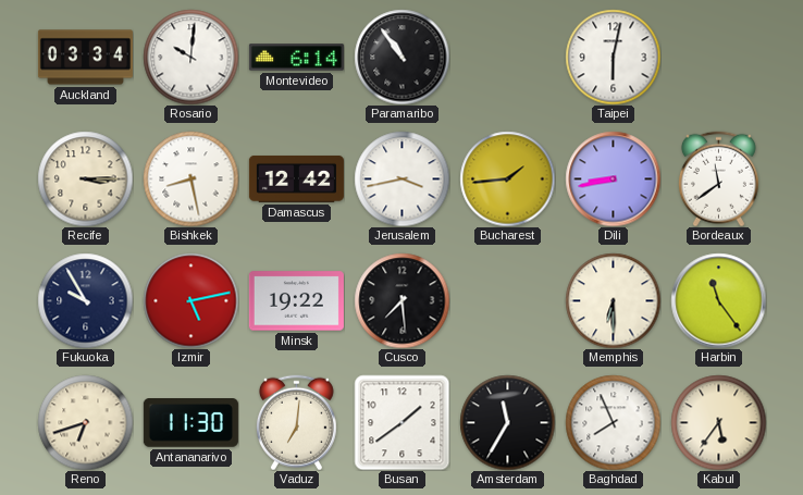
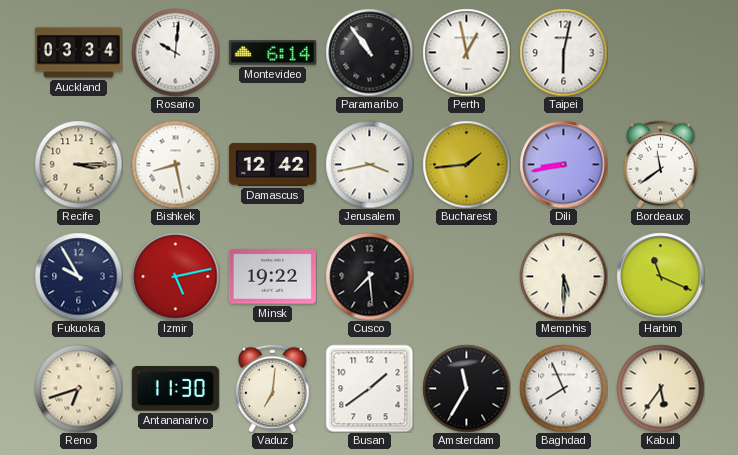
Perth: none -> 12:58
Memphis: 6:30 -> 5:30
Harbin: 11:24 -> 11:19
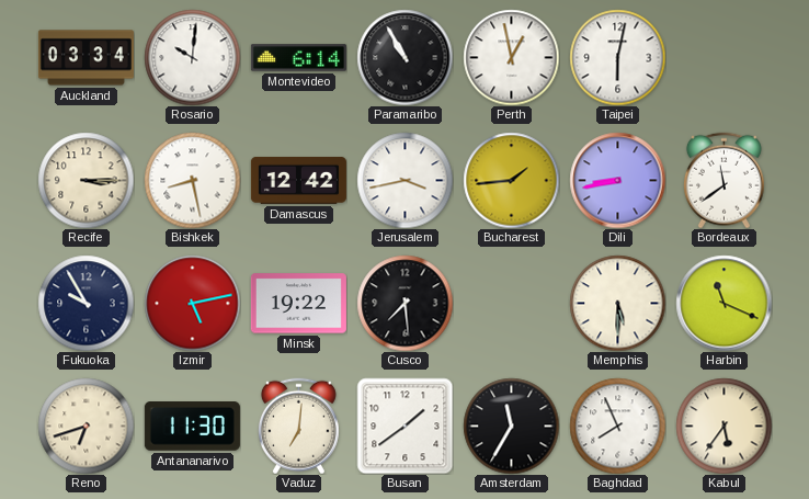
Paramaribo: 10:54 -> 10:55
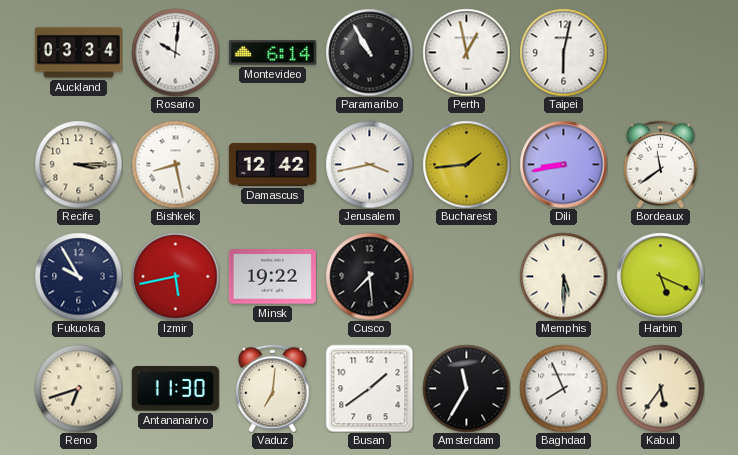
Izmir: 5:13 -> 5:43
Harbin: 11:19 -> 5:19
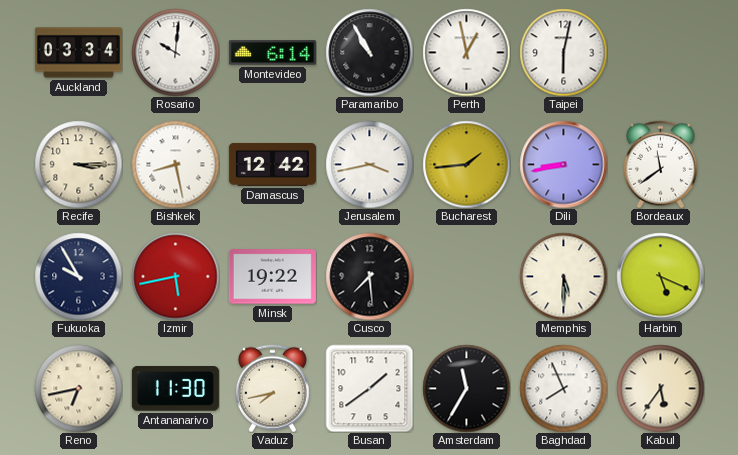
Reno: 6:42 -> 6:43
Vaduz: 7:01 -> 7:43
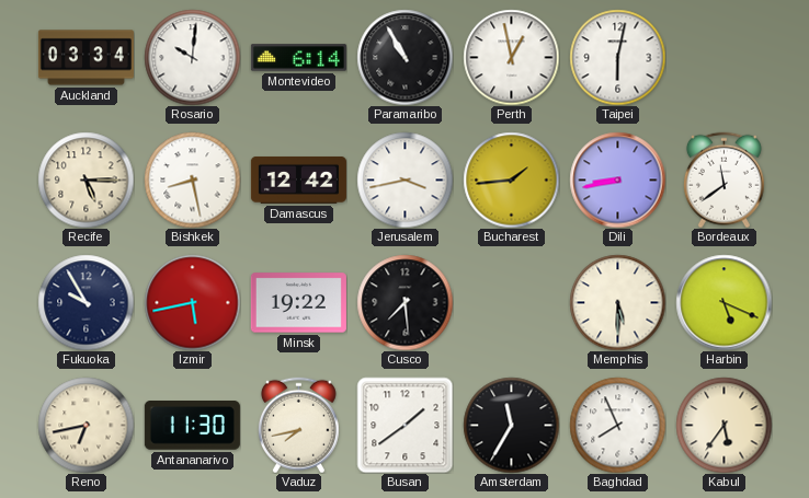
Recife: 3:15 -> 5:15
